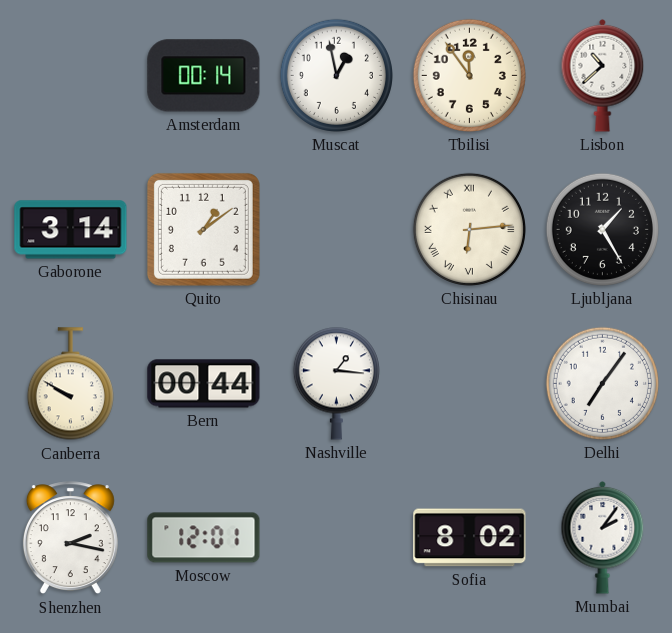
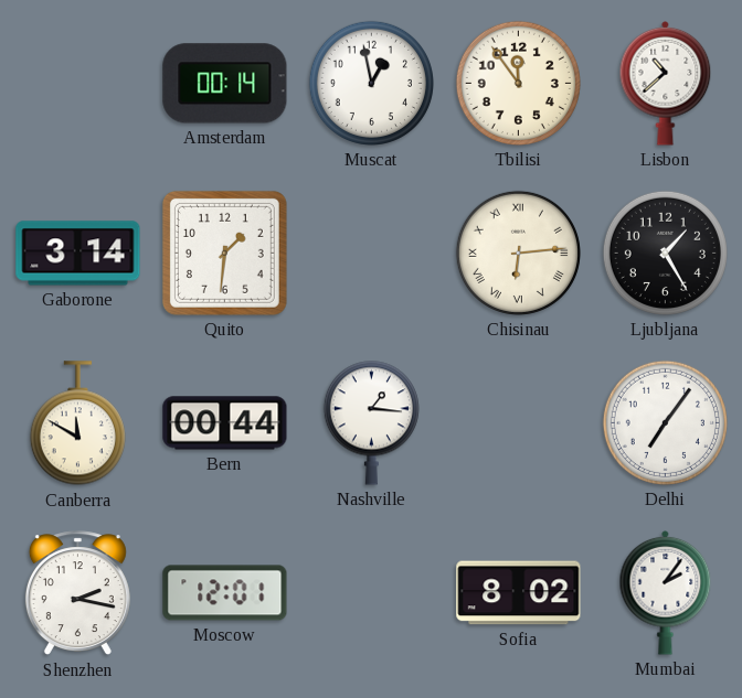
Quito: 1:09 -> 1:31
Canberra: 9:50 -> 11:50
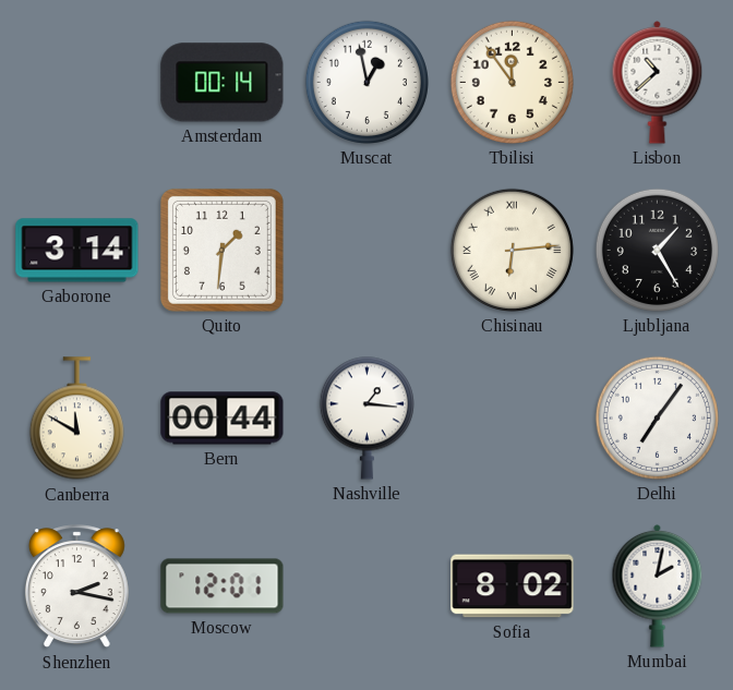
Mumbai: 2:06 -> 2:02
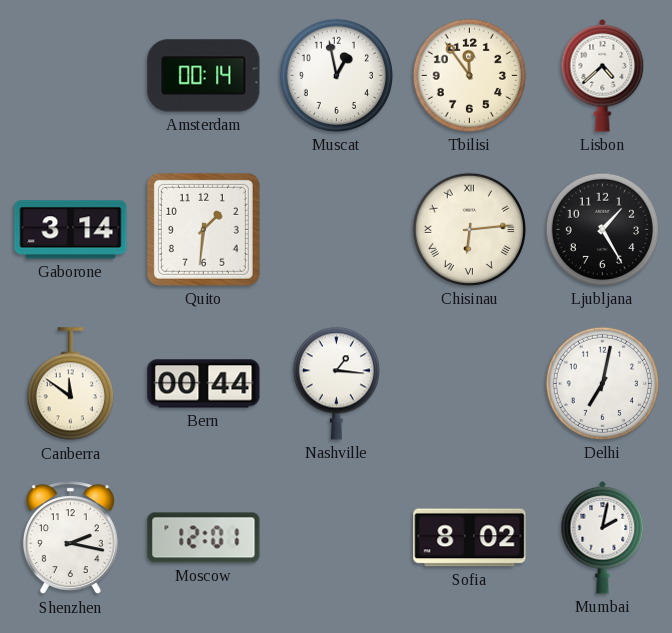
Lisbon: 10:38 -> 4:38
Canberra: 11:50 -> 11:51
Delhi: 7:06 -> 7:02
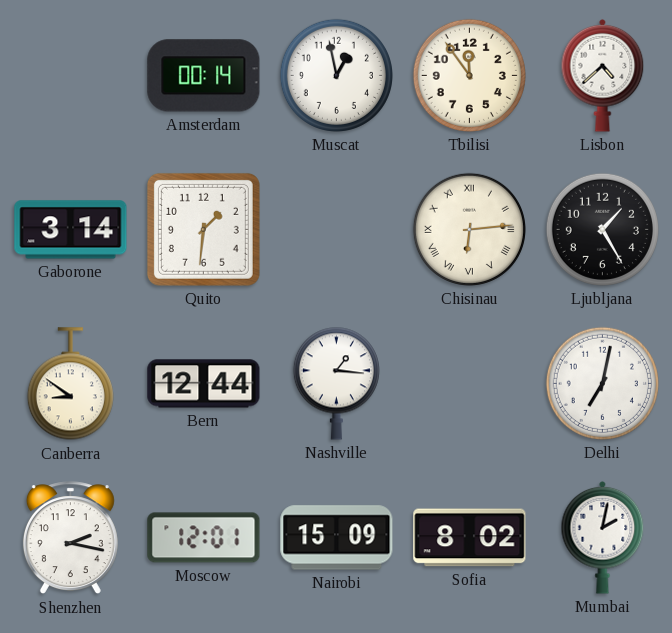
Canberra: 11:51 -> 8:51
Bern: 00:44 -> 12:44
Nairobi: none -> 15:09
